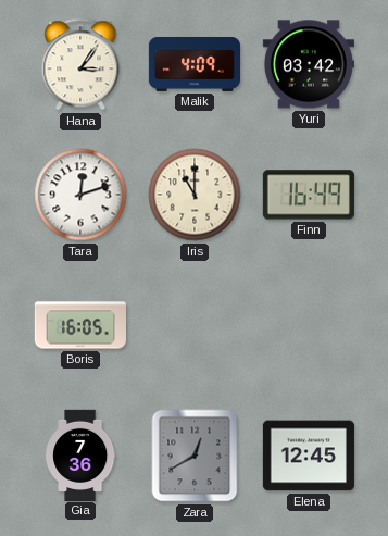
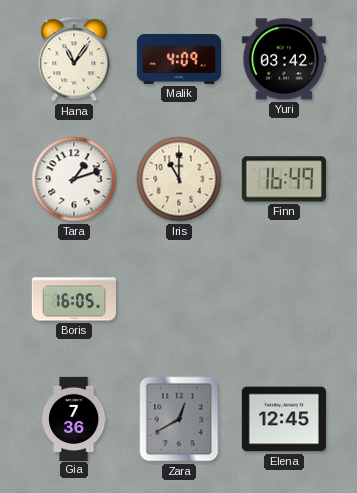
Hana: 3:06 -> 11:06
Tara: 12:12 -> 1:12
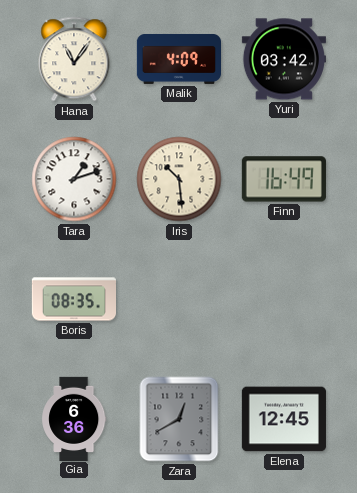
Iris: 11:00 -> 10:29
Boris: 16:05 -> 08:35
Gia: 7:36 -> 6:36
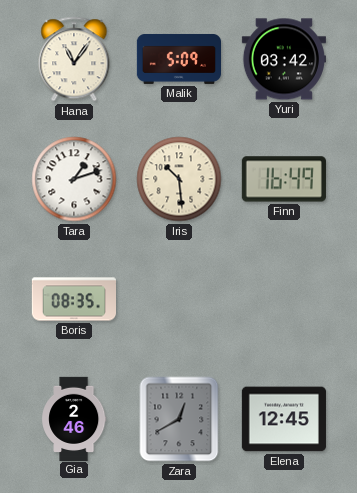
Malik: 4:09 -> 5:09
Gia: 6:36 -> 2:46
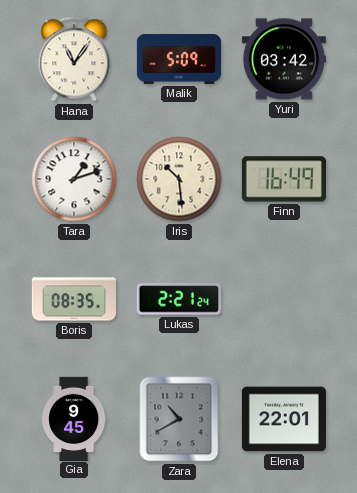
Lukas: none -> 2:21
Gia: 2:46 -> 9:45
Zara: 12:40 -> 10:40
Elena: 12:45 -> 22:01
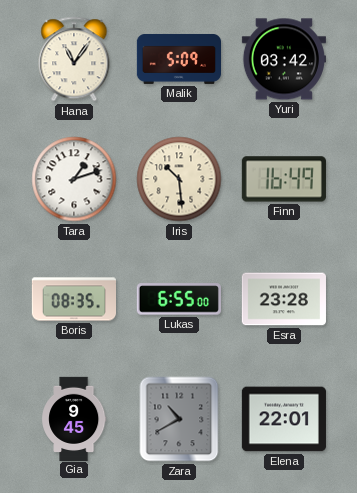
Lukas: 2:21 -> 6:55
Esra: none -> 23:28
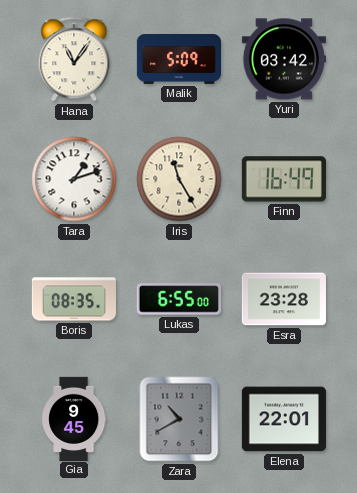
Iris: 10:29 -> 11:25
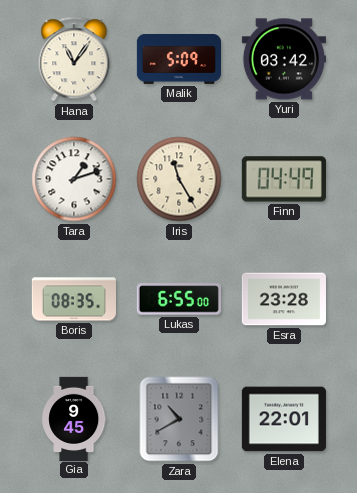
Finn: 16:49 -> 04:49
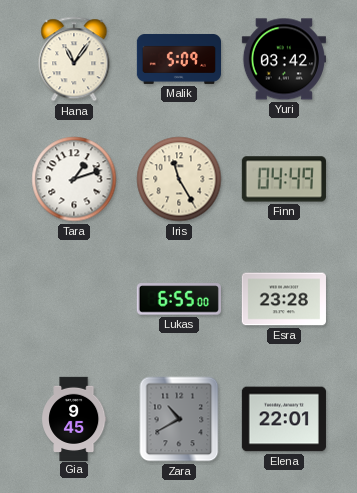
Boris: 08:35 -> none
